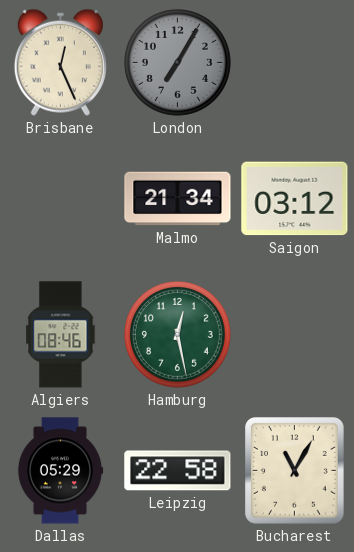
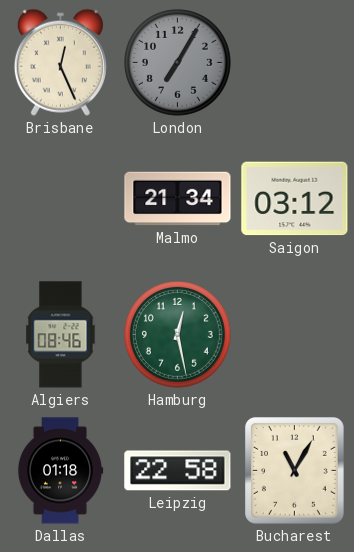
Dallas: 05:29 -> 01:18
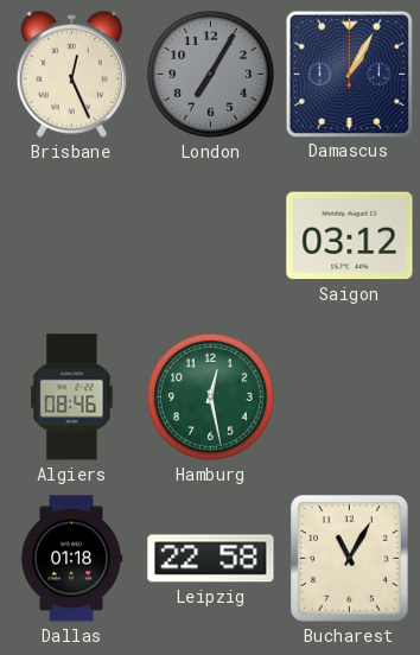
Damascus: none -> 1:05
Malmo: 21:34 -> none
